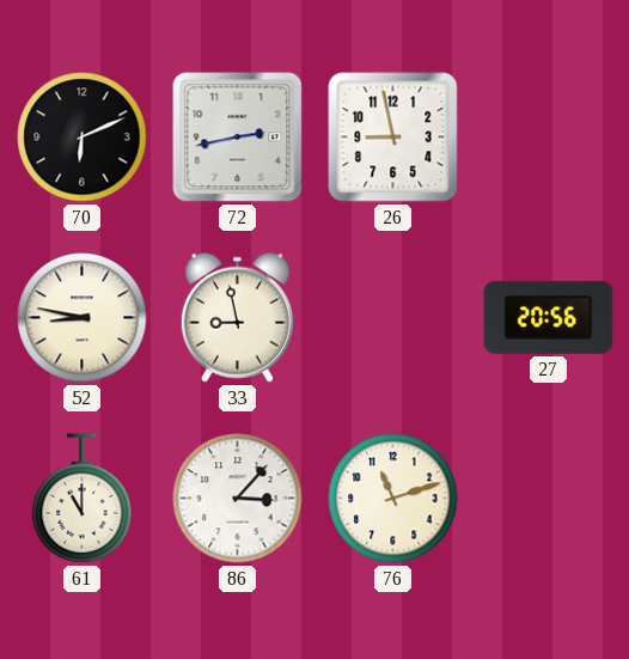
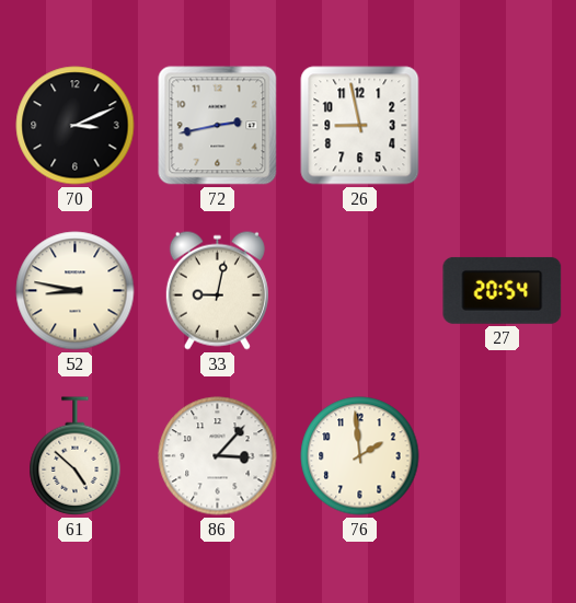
70: 6:11 -> 3:11
33: 8:58 -> 9:02
27: 20:56 -> 20:54
61: 11:00 -> 4:52
76: 11:12 -> 1:59
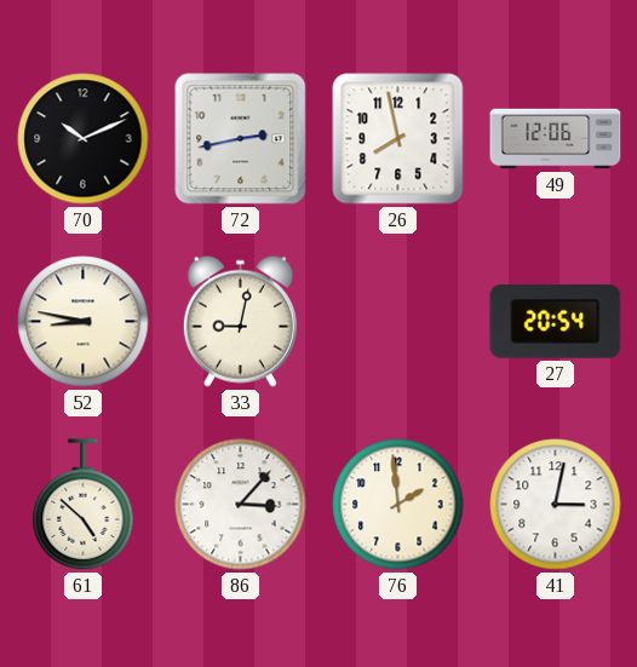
70: 3:11 -> 10:11
26: 8:58 -> 7:58
49: none -> 12:06
41: none -> 3:02
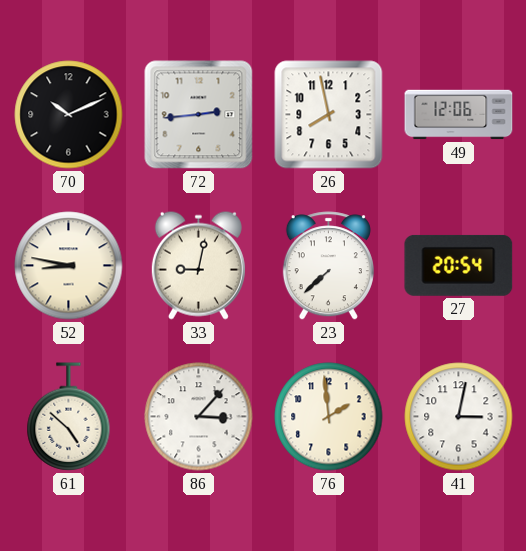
72: 2:43 -> 2:44
23: none -> 7:38
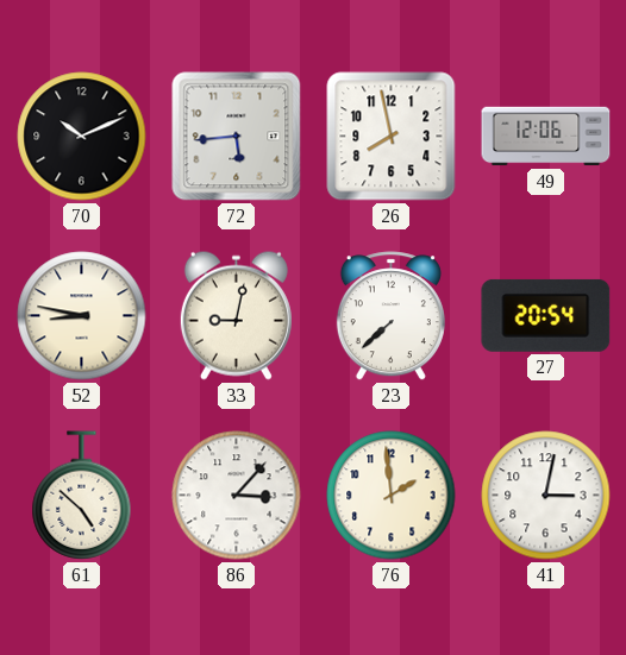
72: 2:44 -> 5:44
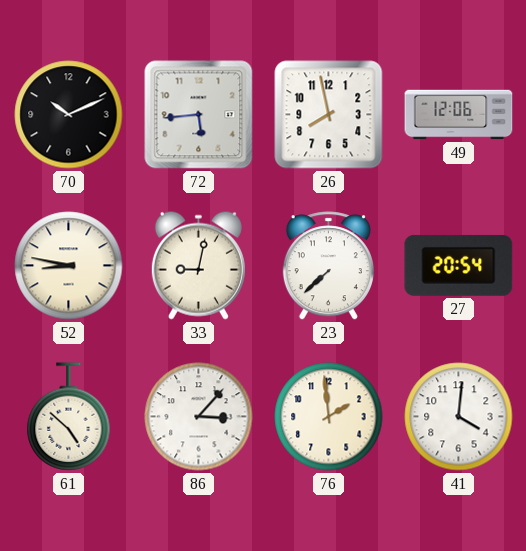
41: 3:02 -> 4:01
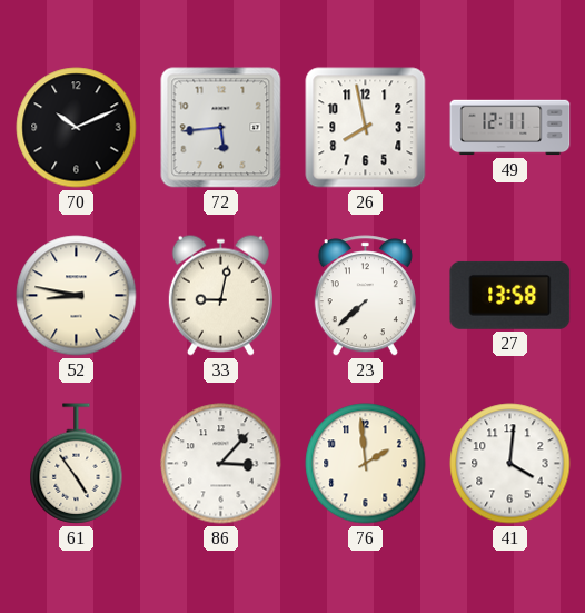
49: 12:06 -> 12:11
27: 20:54 -> 13:58
61: 4:52 -> 4:54
